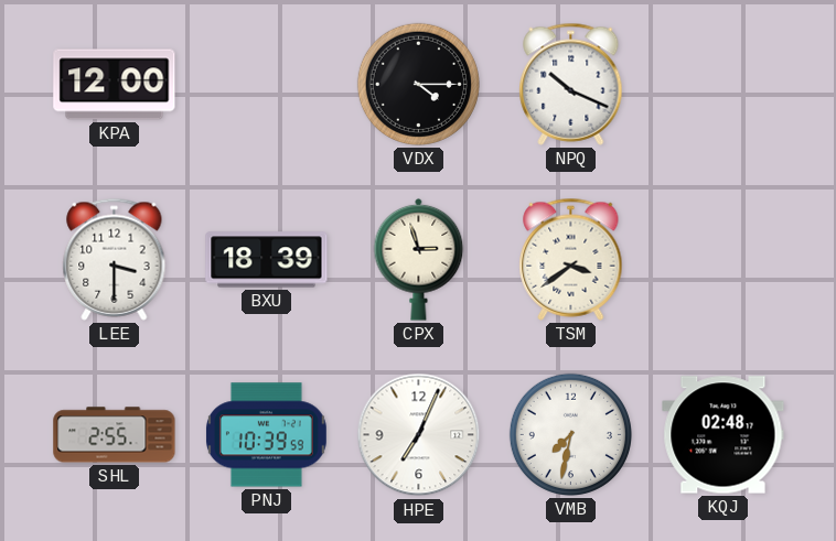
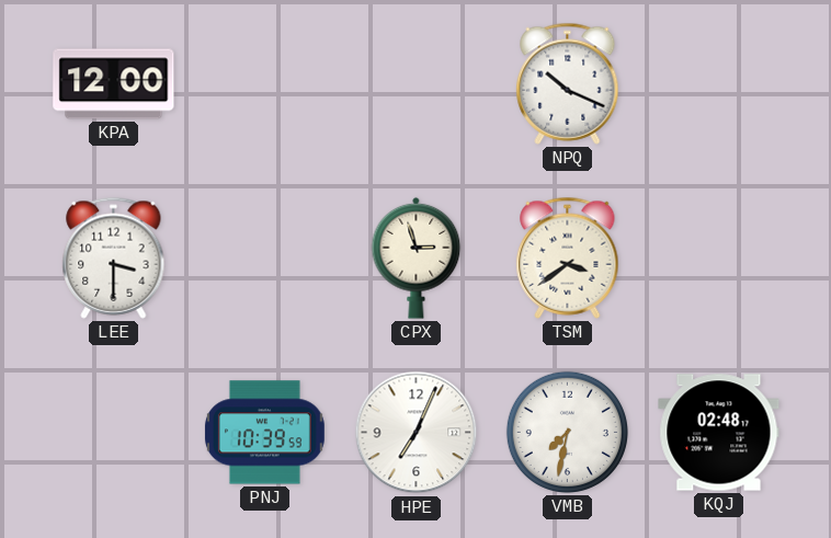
VDX: 4:15 -> none
BXU: 18:39 -> none
SHL: 2:55 -> none
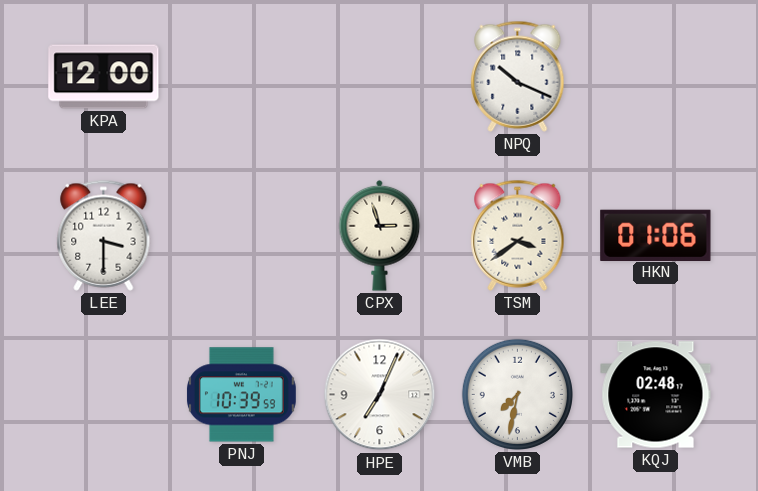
HKN: none -> 01:06
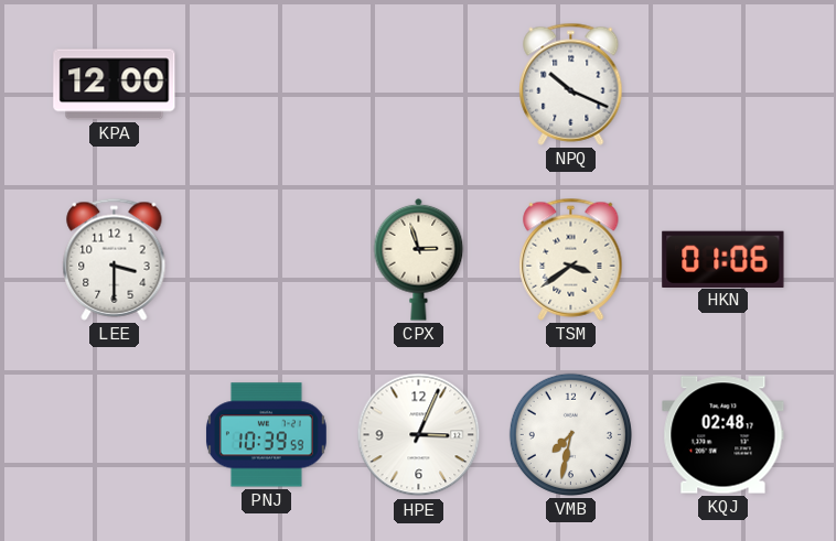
HPE: 7:04 -> 3:04
